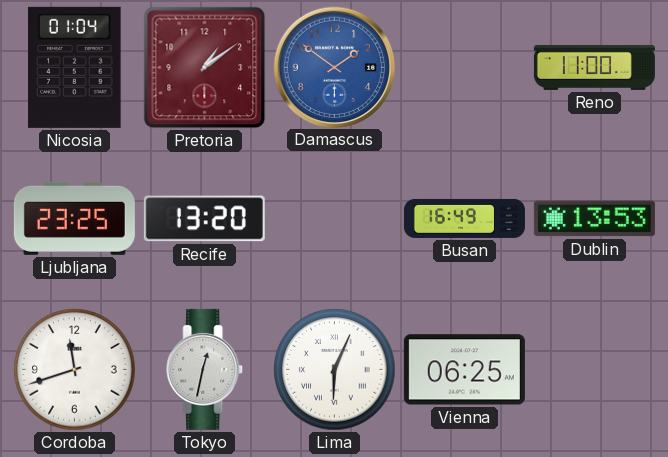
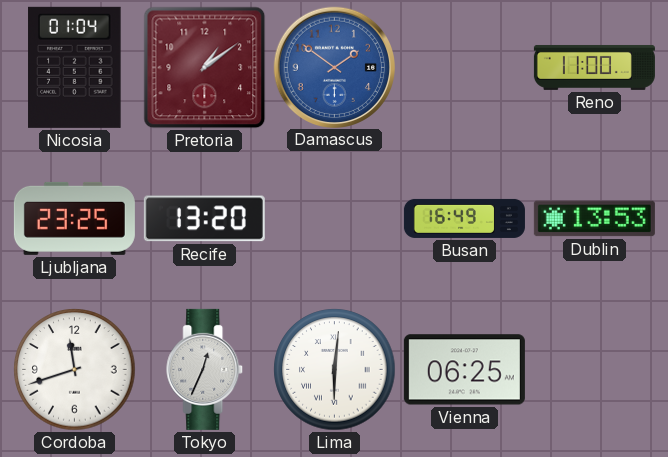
Tokyo: 12:32 -> 12:34
Lima: 6:04 -> 6:01
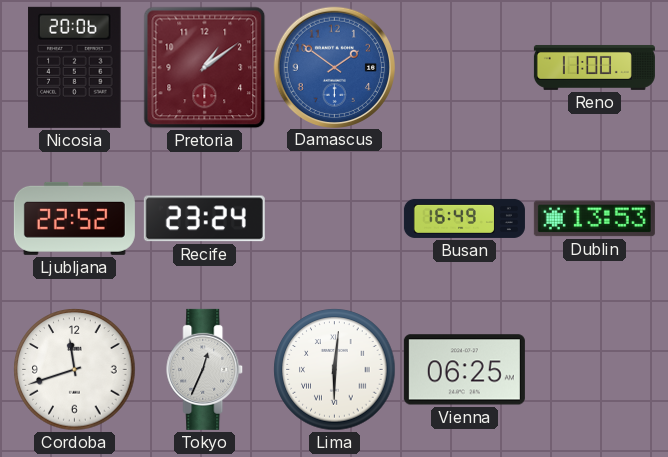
Nicosia: 01:04 -> 20:06
Ljubljana: 23:25 -> 22:52
Recife: 13:20 -> 23:24
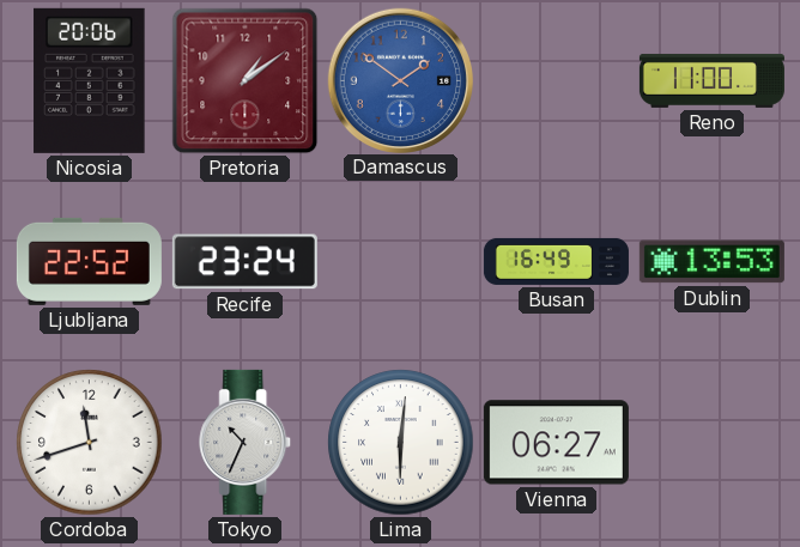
Tokyo: 12:34 -> 10:34
Vienna: 06:25 -> 06:27
